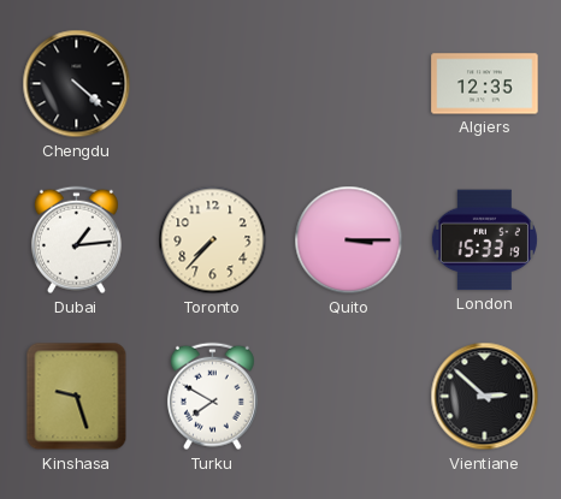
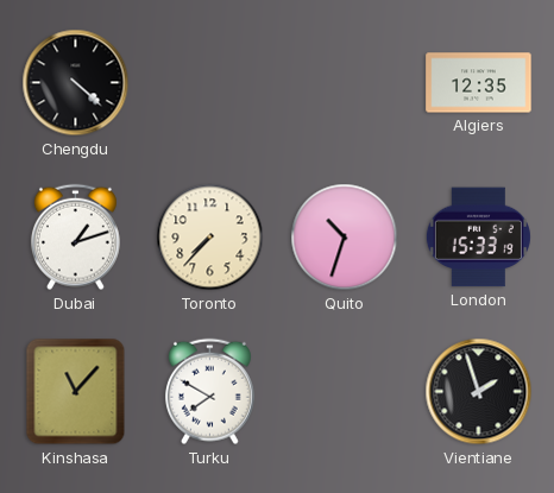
Dubai: 1:14 -> 1:12
Quito: 3:15 -> 10:33
Kinshasa: 9:27 -> 11:07
Vientiane: 2:52 -> 1:57
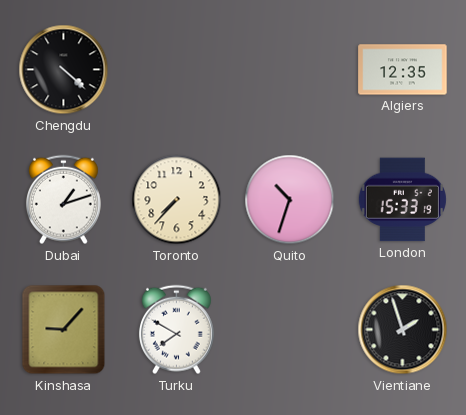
Kinshasa: 11:07 -> 9:07
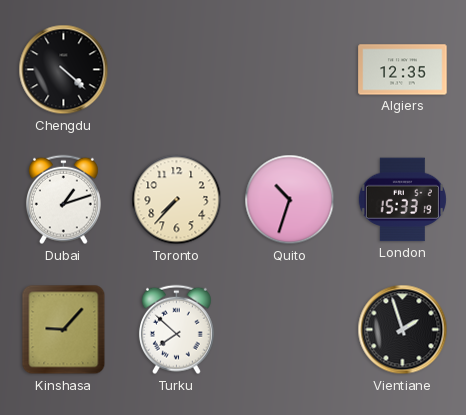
Turku: 7:50 -> 7:52
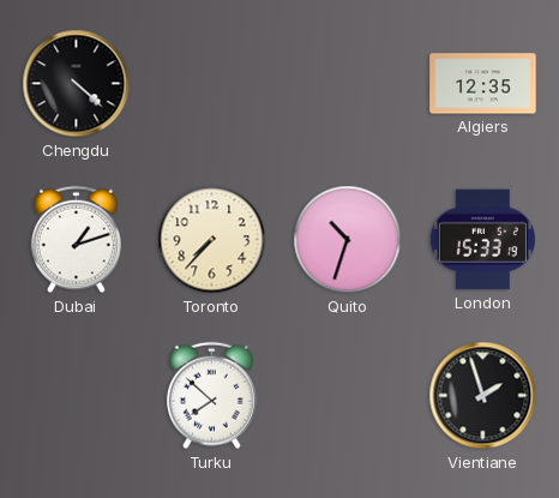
Kinshasa: 9:07 -> none
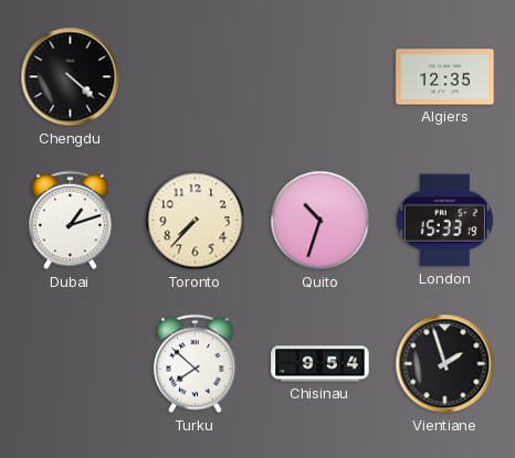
Chisinau: none -> 9:54
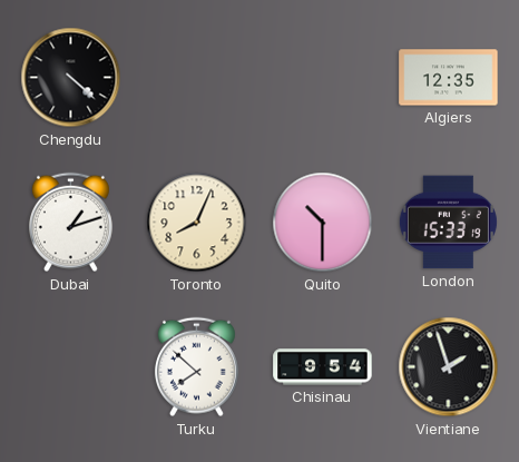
Toronto: 7:37 -> 8:04
Quito: 10:33 -> 10:30
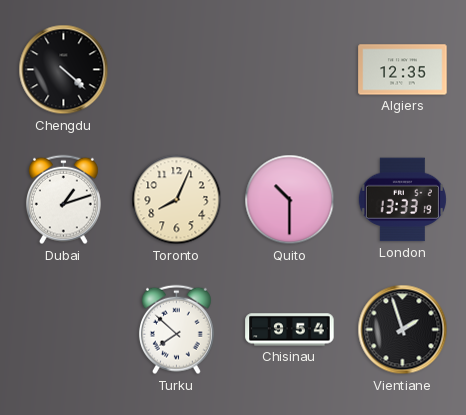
London: 15:33 -> 13:33
